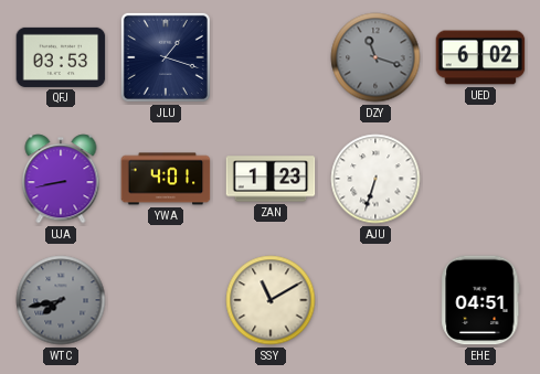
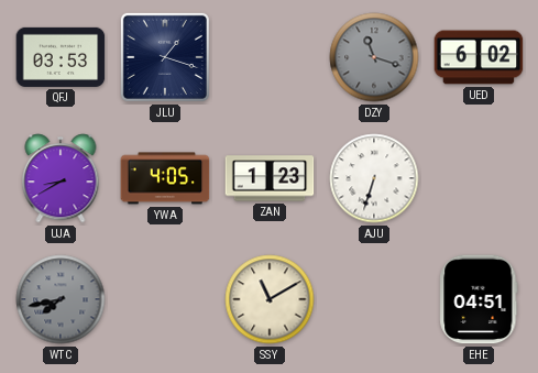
UJA: 8:43 -> 8:40
YWA: 4:01 -> 4:05
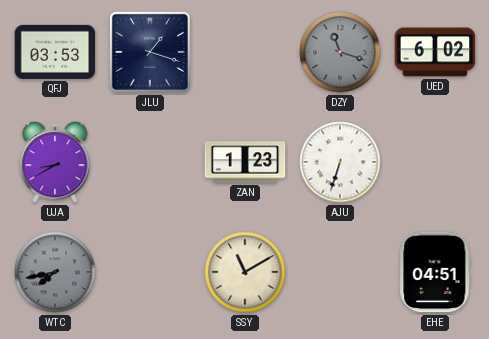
YWA: 4:05 -> none
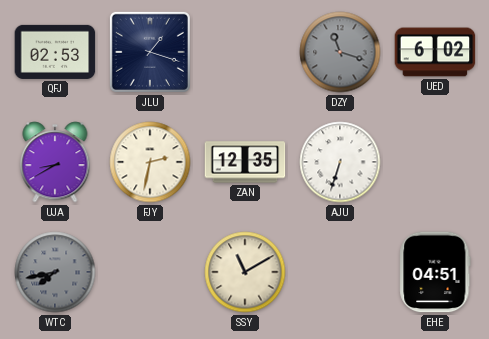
QFJ: 03:53 -> 02:53
FJY: none -> 2:32
ZAN: 1:23 -> 12:35
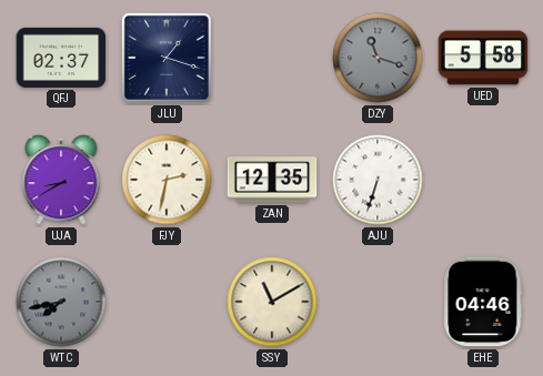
QFJ: 02:53 -> 02:37
UED: 6:02 -> 5:58
EHE: 04:51 -> 04:46
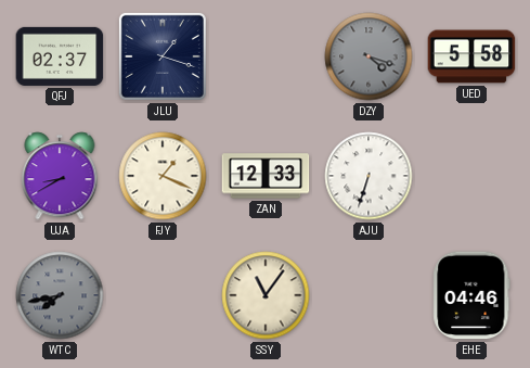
DZY: 11:18 -> 4:18
FJY: 2:32 -> 1:19
ZAN: 12:35 -> 12:33
SSY: 11:10 -> 11:06
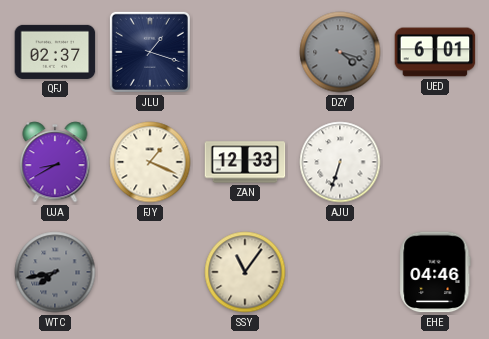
UED: 5:58 -> 6:01
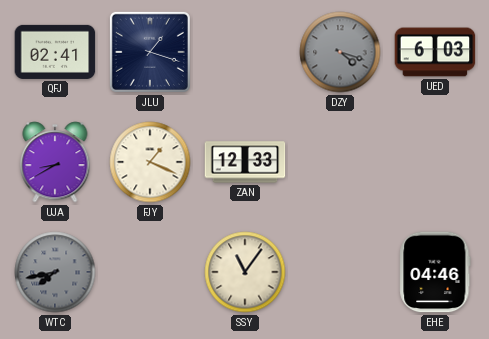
QFJ: 02:37 -> 02:41
UED: 6:01 -> 6:03
AJU: 6:33 -> none
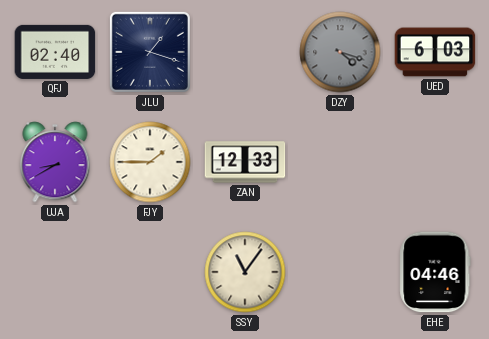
QFJ: 02:41 -> 02:40
FJY: 1:19 -> 1:45
WTC: 7:43 -> none
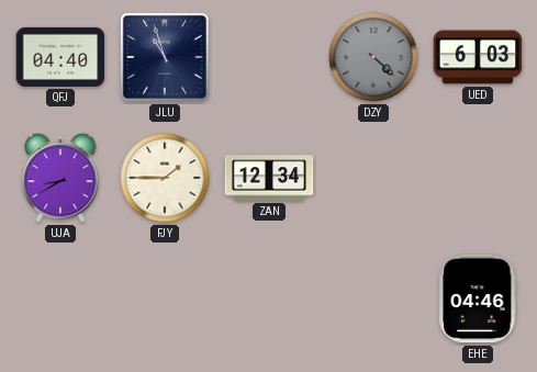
QFJ: 02:40 -> 04:40
JLU: 1:18 -> 10:57
DZY: 4:18 -> 4:22
ZAN: 12:33 -> 12:34
SSY: 11:06 -> none
